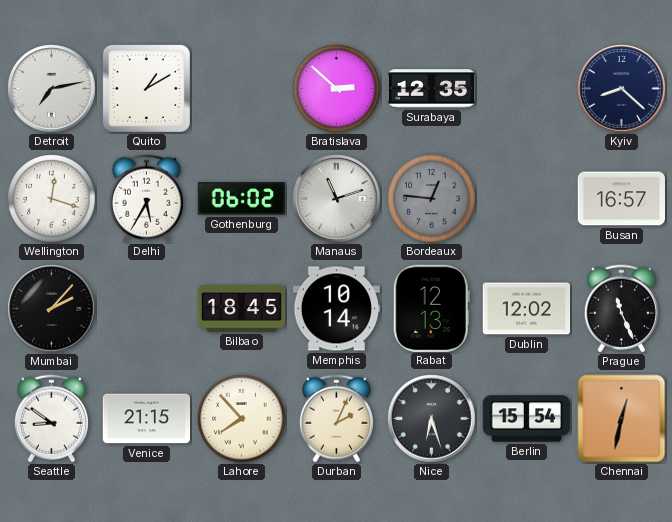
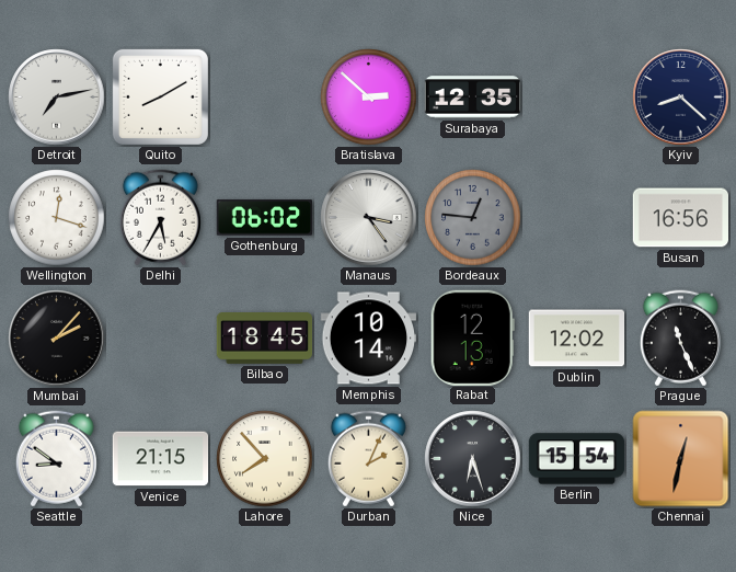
Quito: 1:10 -> 8:10
Manaus: 11:12 -> 3:24
Busan: 16:57 -> 16:56
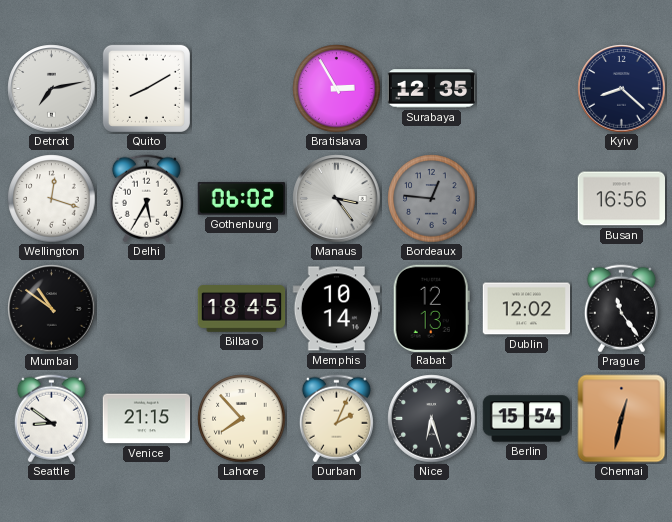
Bratislava: 2:52 -> 2:55
Mumbai: 2:07 -> 10:51
Prague: 11:26 -> 11:24
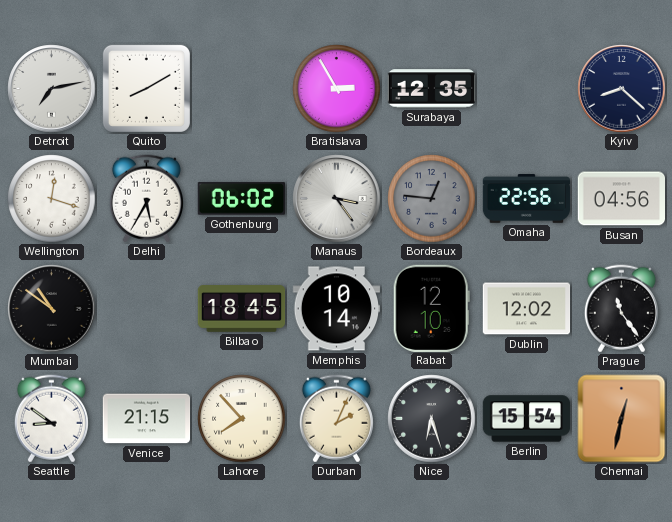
Omaha: none -> 22:56
Busan: 16:56 -> 04:56
Rabat: 12:13 -> 12:10
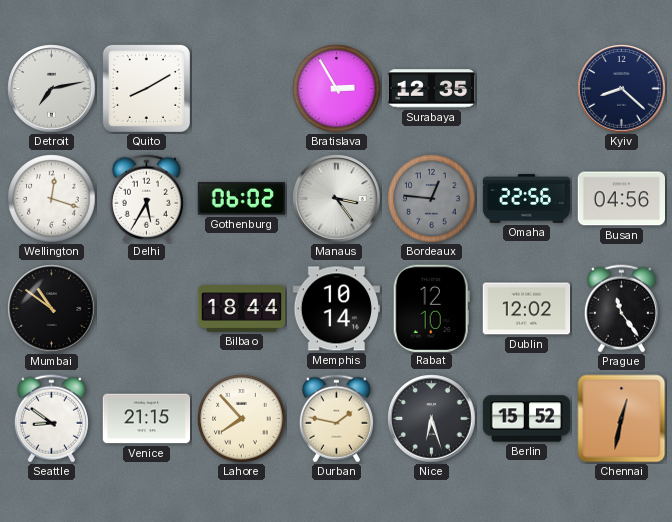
Bilbao: 18:45 -> 18:44
Durban: 2:04 -> 1:47
Berlin: 15:54 -> 15:52
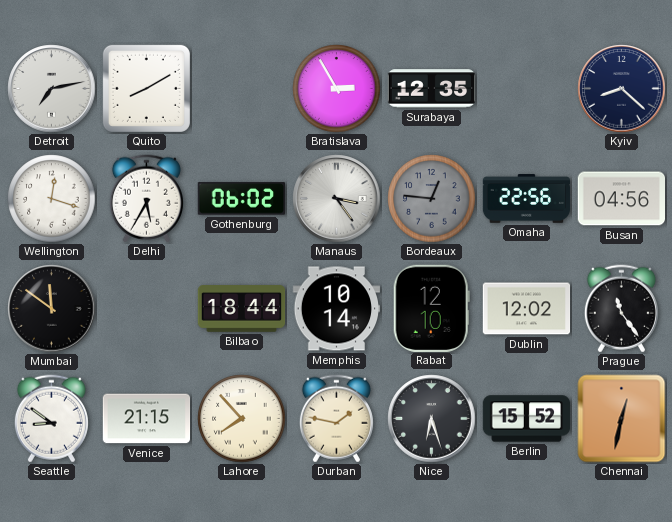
Mumbai: 10:51 -> 11:51
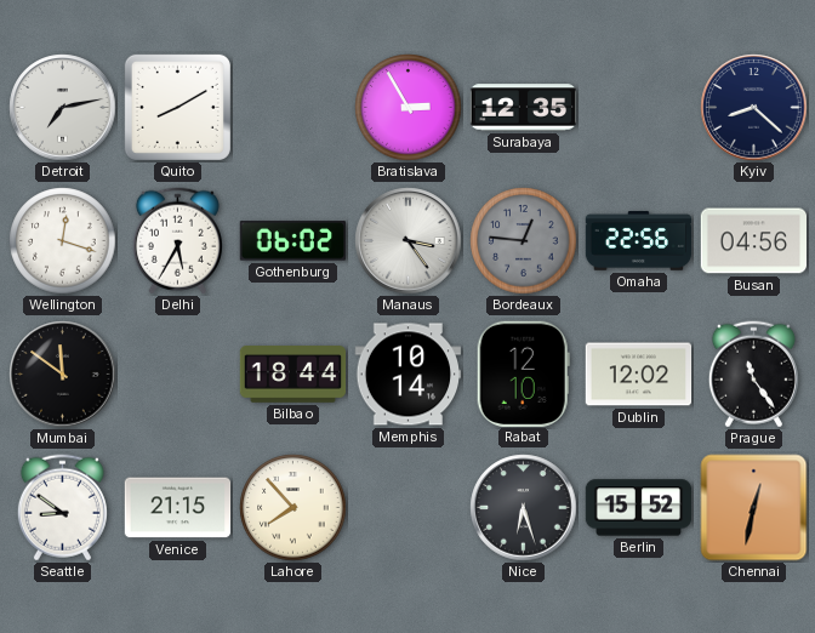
Durban: 1:47 -> none
